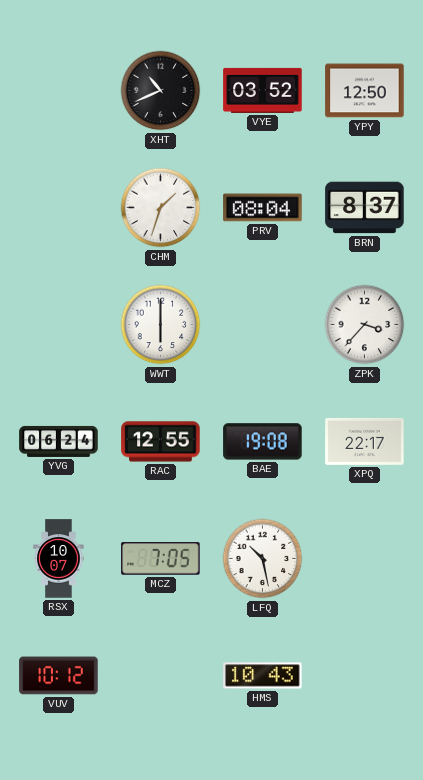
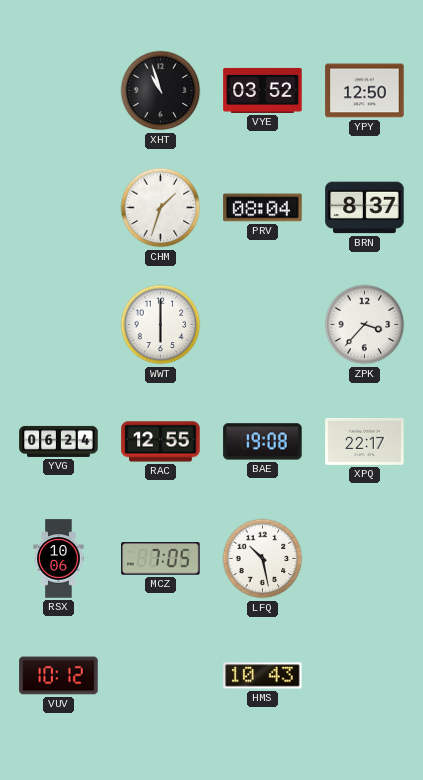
XHT: 10:41 -> 10:57
RSX: 10:07 -> 10:06
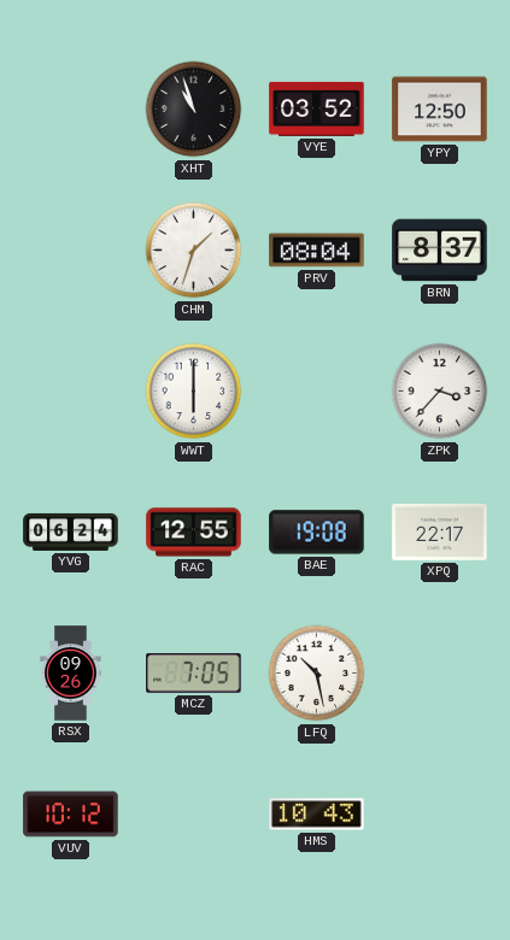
RSX: 10:06 -> 09:26
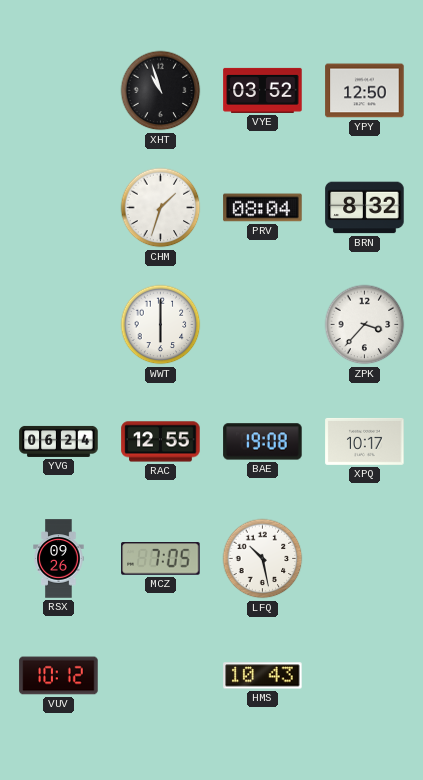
BRN: 8:37 -> 8:32
XPQ: 22:17 -> 10:17
